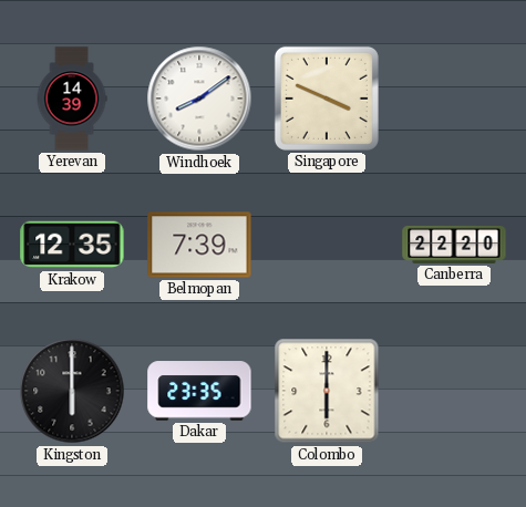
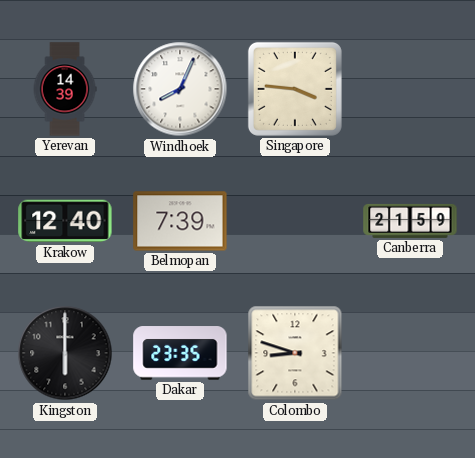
Windhoek: 8:09 -> 8:04
Singapore: 3:49 -> 3:46
Krakow: 12:35 -> 12:40
Canberra: 22:20 -> 21:59
Colombo: 6:00 -> 8:48
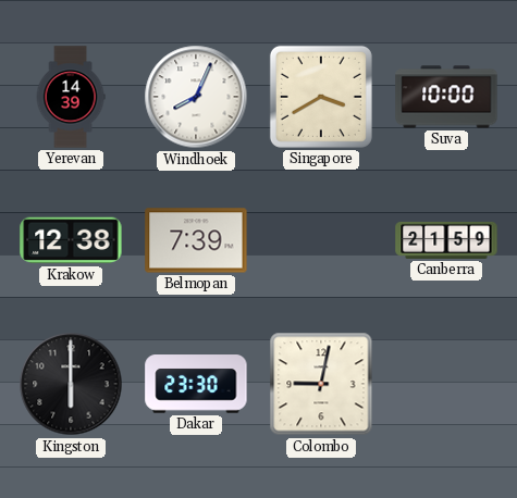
Singapore: 3:46 -> 3:40
Suva: none -> 10:00
Krakow: 12:40 -> 12:38
Dakar: 23:35 -> 23:30
Colombo: 8:48 -> 9:02
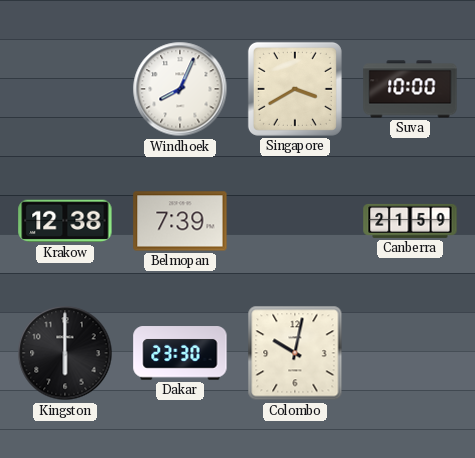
Yerevan: 14:39 -> none
Colombo: 9:02 -> 10:02
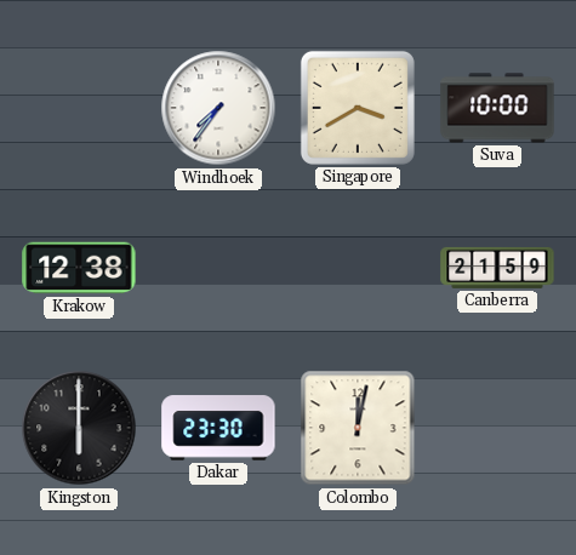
Windhoek: 8:04 -> 7:36
Belmopan: 7:39 -> none
Colombo: 10:02 -> 12:02
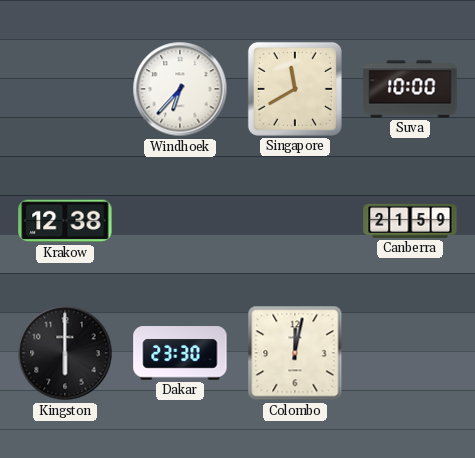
Windhoek: 7:36 -> 6:37
Singapore: 3:40 -> 11:40
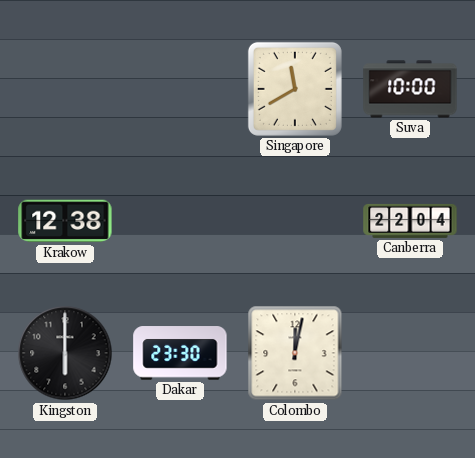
Windhoek: 6:37 -> none
Canberra: 21:59 -> 22:04
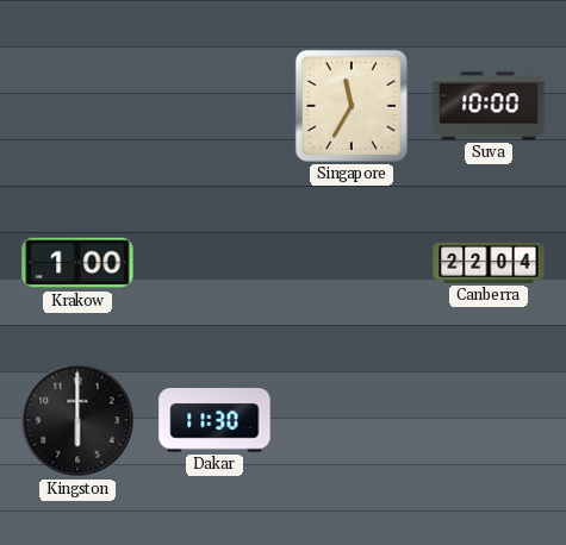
Singapore: 11:40 -> 11:35
Krakow: 12:38 -> 1:00
Dakar: 23:30 -> 11:30
Colombo: 12:02 -> none
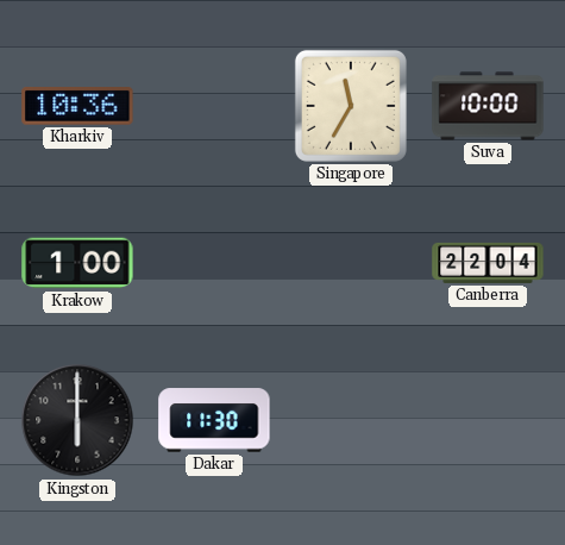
Kharkiv: none -> 10:36
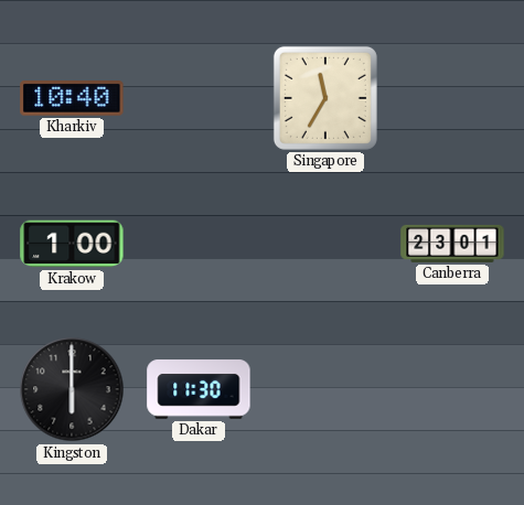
Kharkiv: 10:36 -> 10:40
Suva: 10:00 -> none
Canberra: 22:04 -> 23:01
